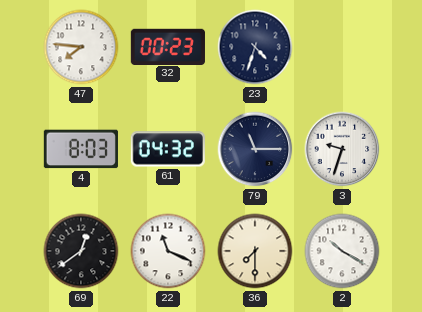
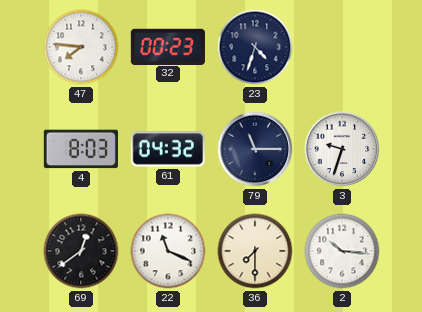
2: 10:20 -> 10:16
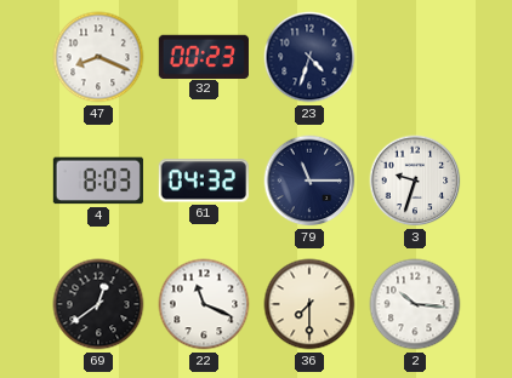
47: 7:46 -> 8:19
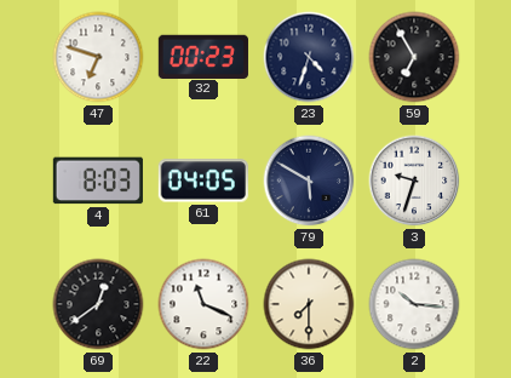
47: 8:19 -> 6:48
59: none -> 6:55
61: 04:32 -> 04:05
79: 11:15 -> 5:50
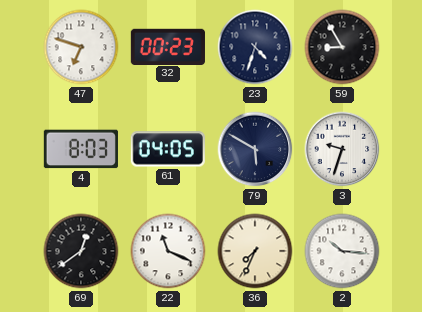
59: 6:55 -> 8:55
36: 7:30 -> 7:34
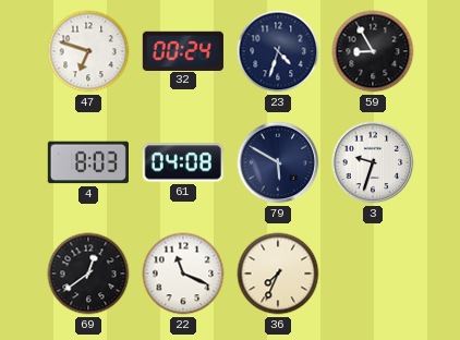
32: 00:23 -> 00:24
61: 04:05 -> 04:08
2: 10:16 -> none
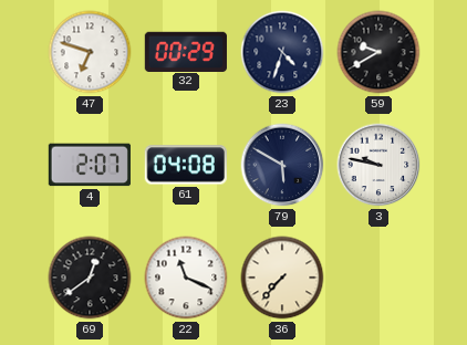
32: 00:24 -> 00:29
59: 8:55 -> 9:40
4: 8:03 -> 2:07
3: 9:33 -> 9:47
36: 7:34 -> 7:37
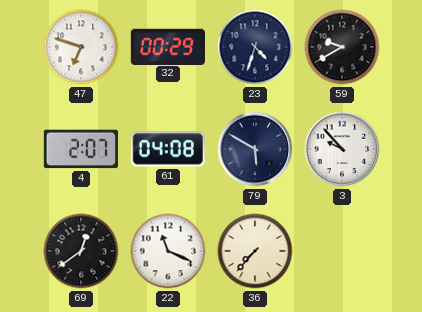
3: 9:47 -> 9:53
